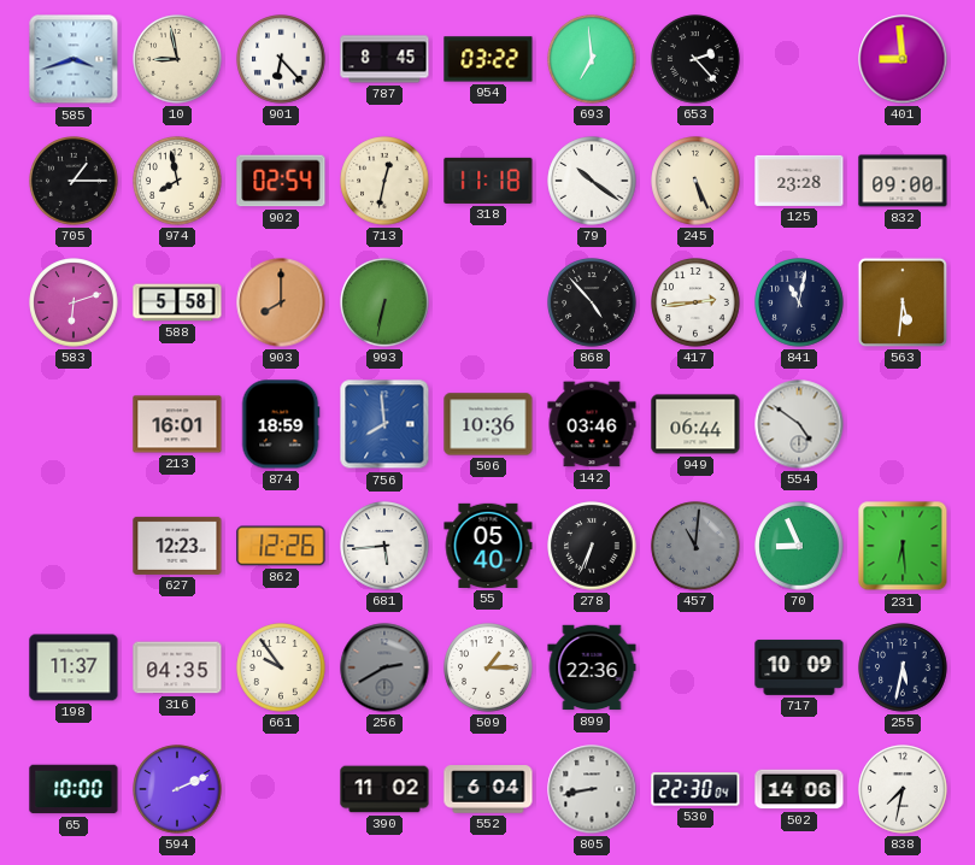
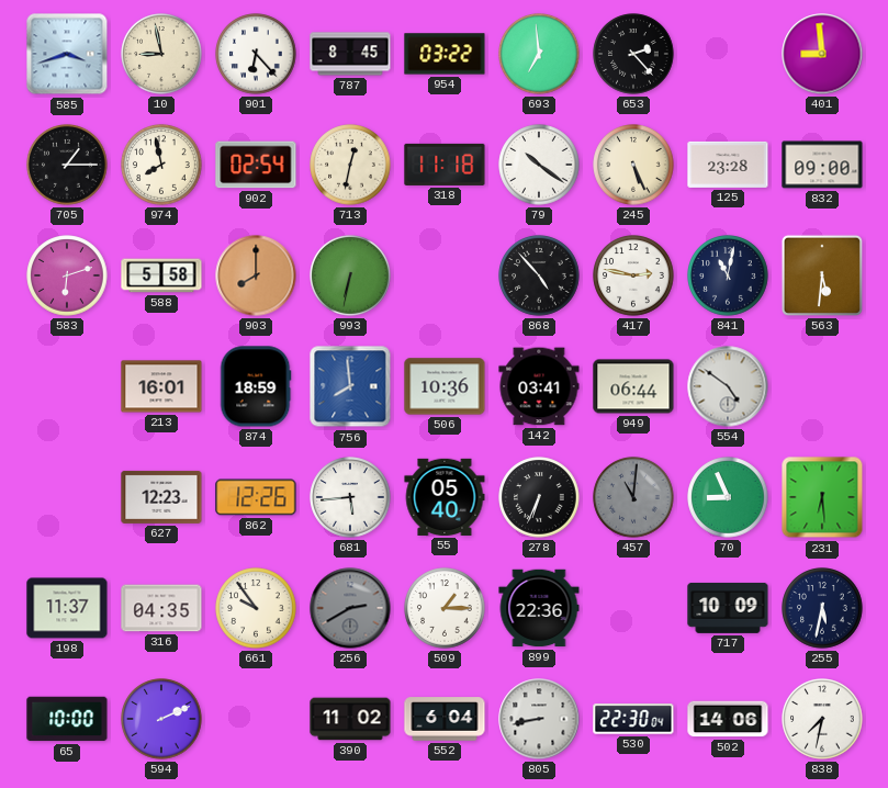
417: 2:44 -> 2:47
142: 03:46 -> 03:41
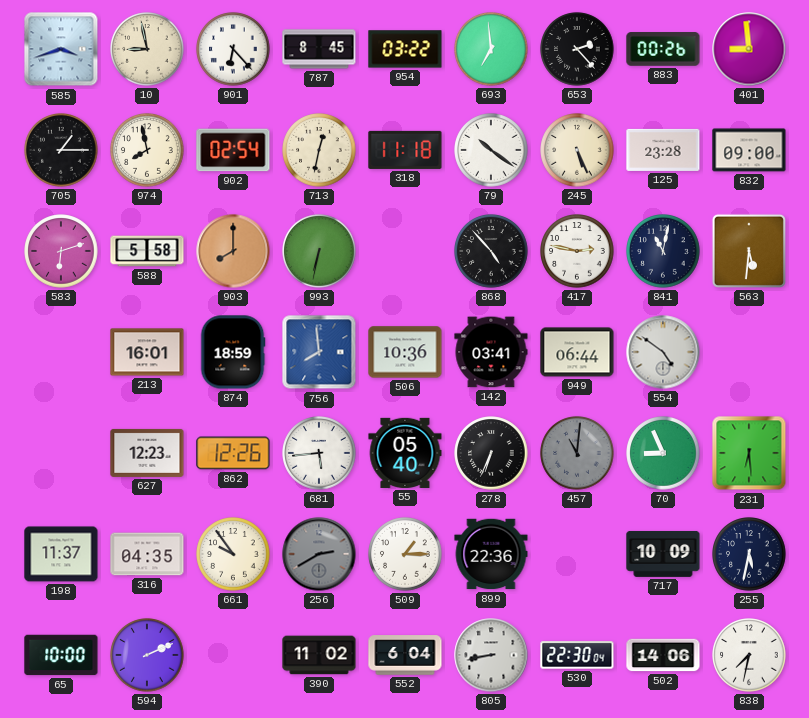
883: none -> 00:26
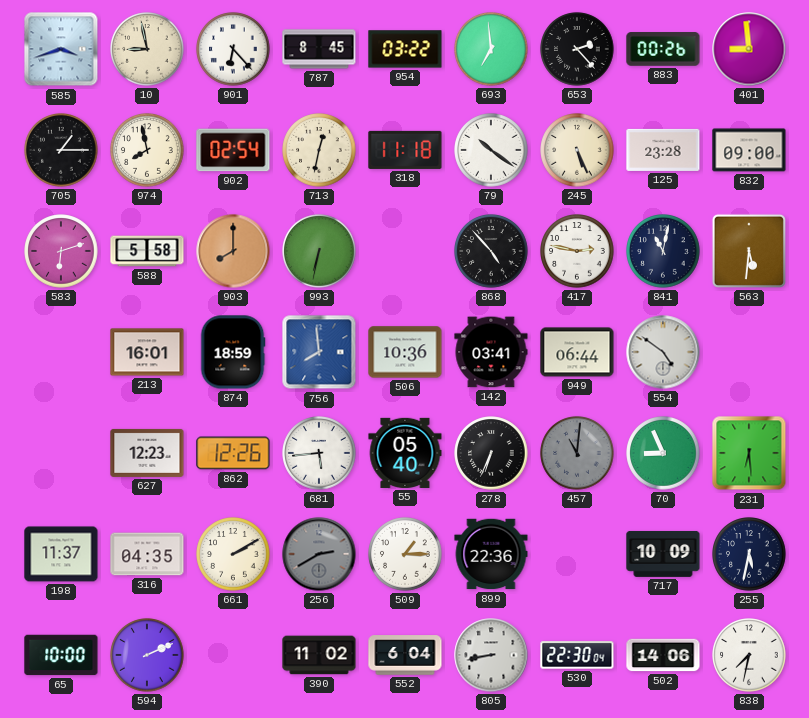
661: 9:54 -> 2:10
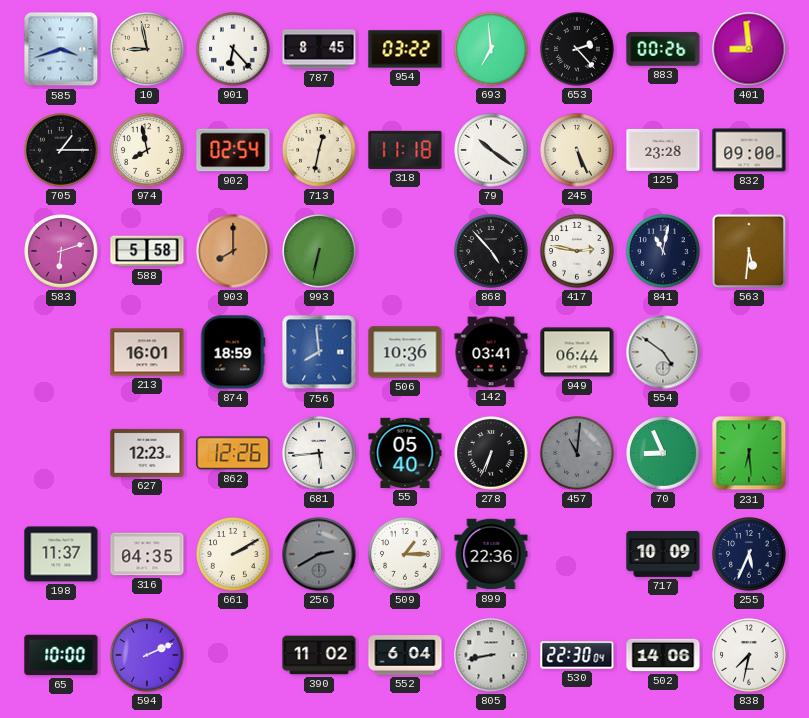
255: 5:32 -> 5:34
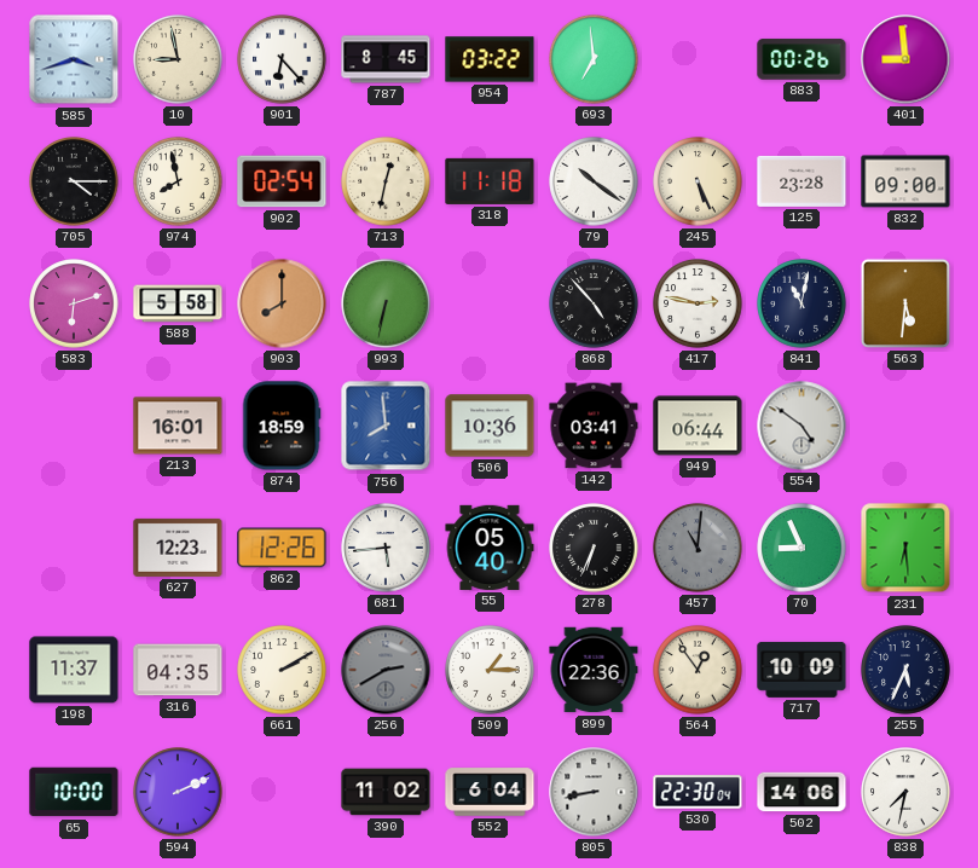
653: 2:23 -> none
705: 1:15 -> 4:15
564: none -> 12:54
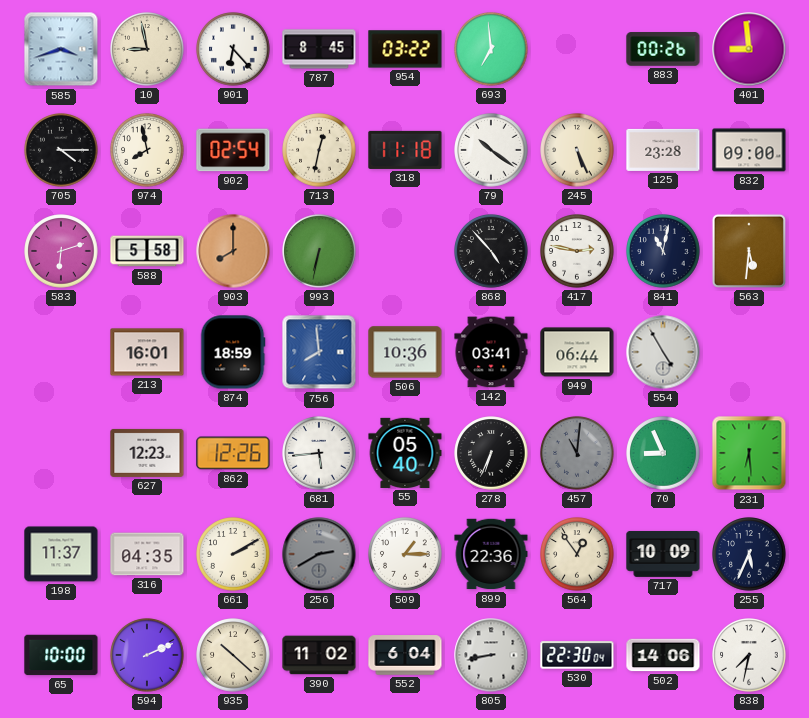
554: 4:51 -> 4:55
935: none -> 10:22
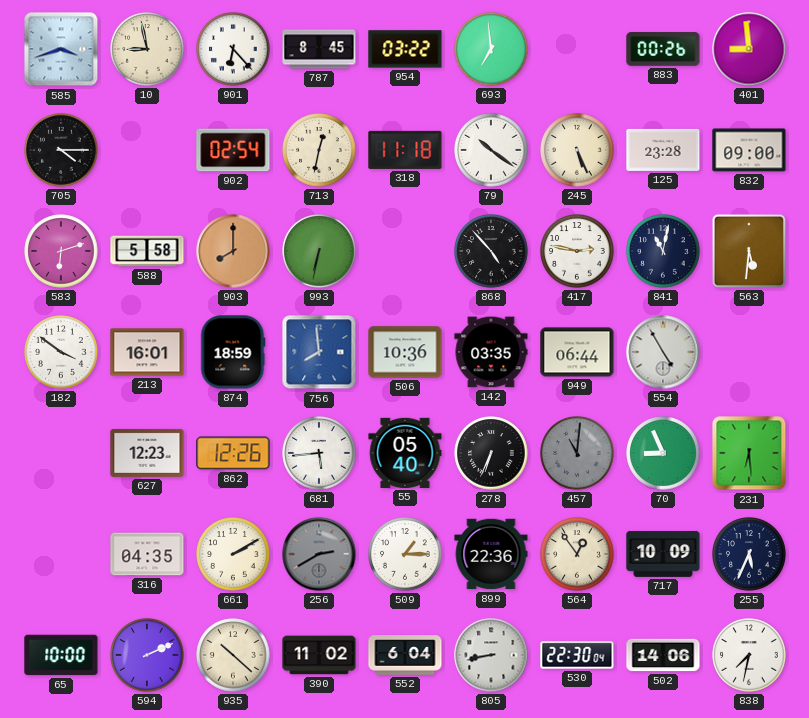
974: 7:58 -> none
182: none -> 3:51
142: 03:41 -> 03:35
198: 11:37 -> none
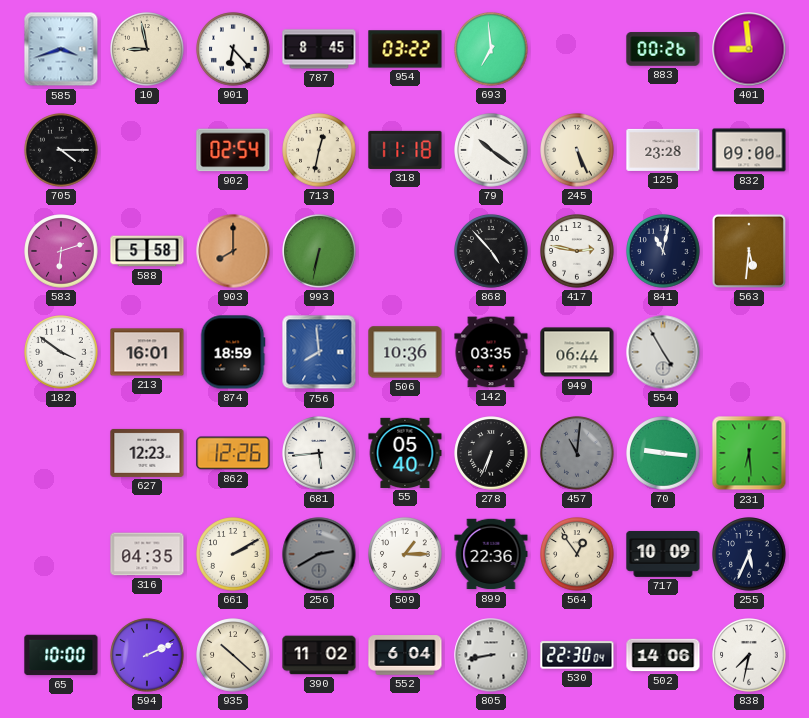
70: 8:56 -> 9:16
